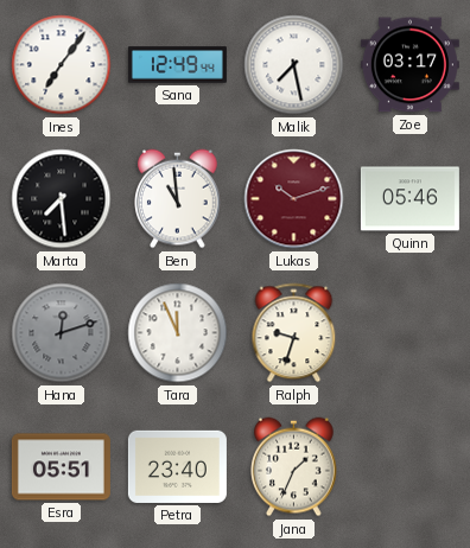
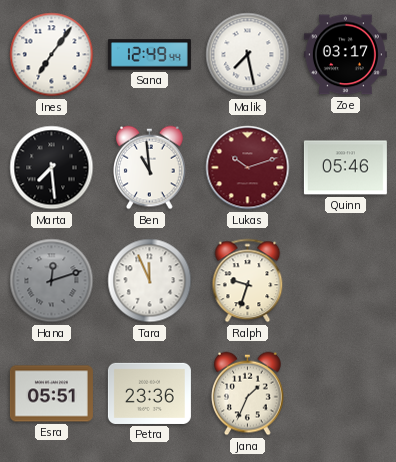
Petra: 23:40 -> 23:36
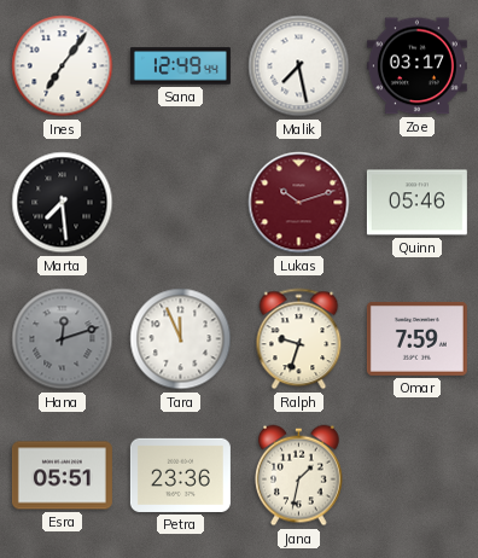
Ben: 10:59 -> none
Omar: none -> 7:59
Jana: 1:34 -> 1:32
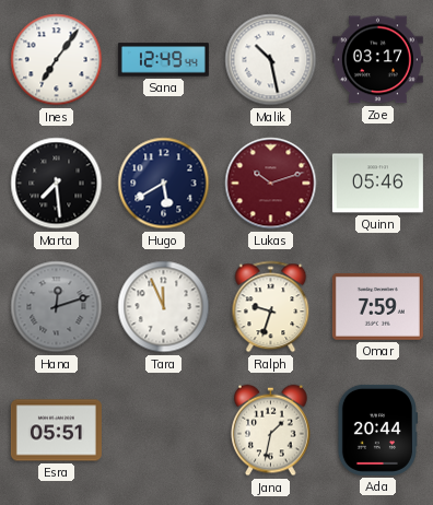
Malik: 7:28 -> 10:28
Hugo: none -> 5:40
Petra: 23:36 -> none
Ada: none -> 20:44
